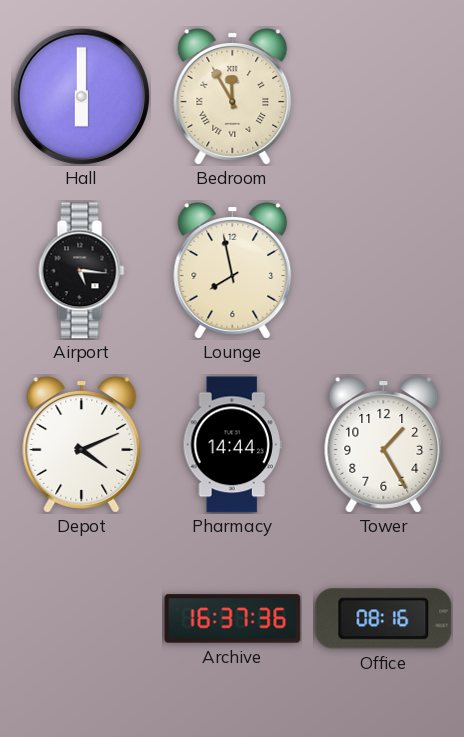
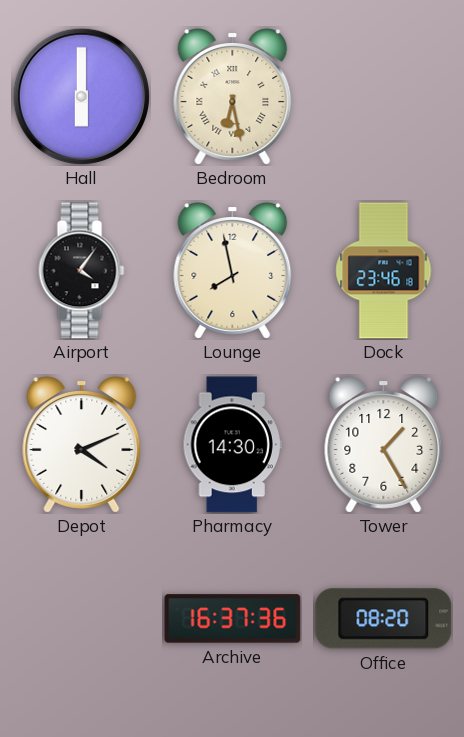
Bedroom: 11:55 -> 6:28
Airport: 5:16 -> 4:06
Dock: none -> 23:46
Pharmacy: 14:44 -> 14:30
Office: 08:16 -> 08:20
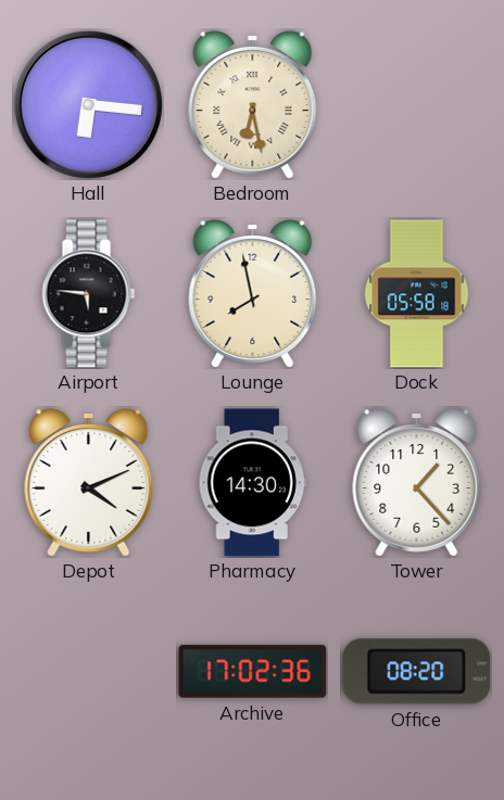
Hall: 6:00 -> 6:16
Airport: 4:06 -> 5:46
Dock: 23:46 -> 05:58
Tower: 1:25 -> 1:23
Archive: 16:37 -> 17:02
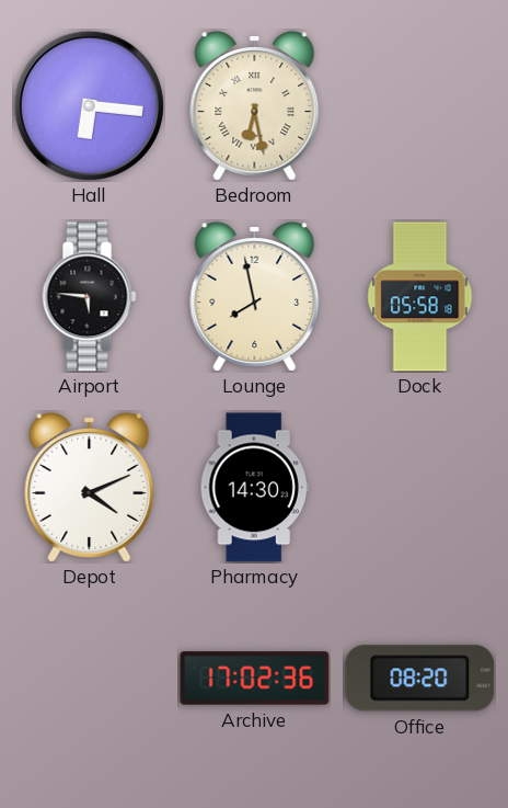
Tower: 1:23 -> none
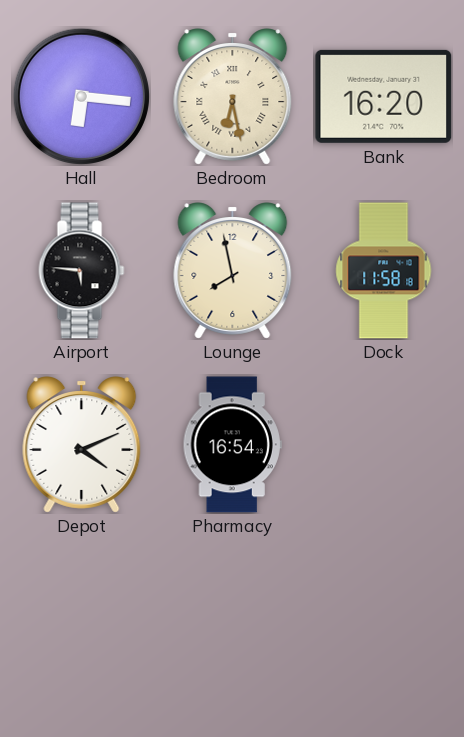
Bank: none -> 16:20
Dock: 05:58 -> 11:58
Pharmacy: 14:30 -> 16:54
Archive: 17:02 -> none
Office: 08:20 -> none
